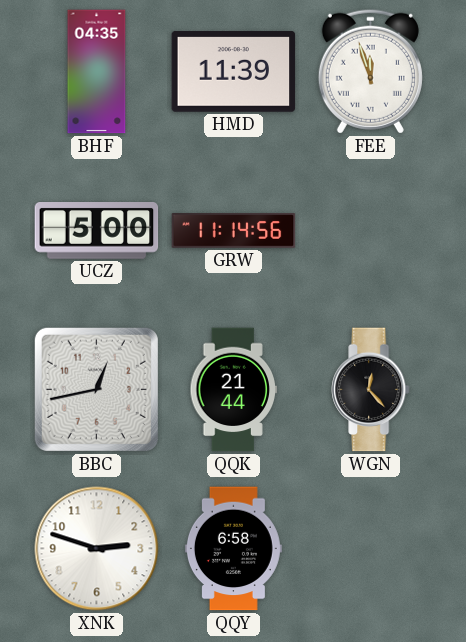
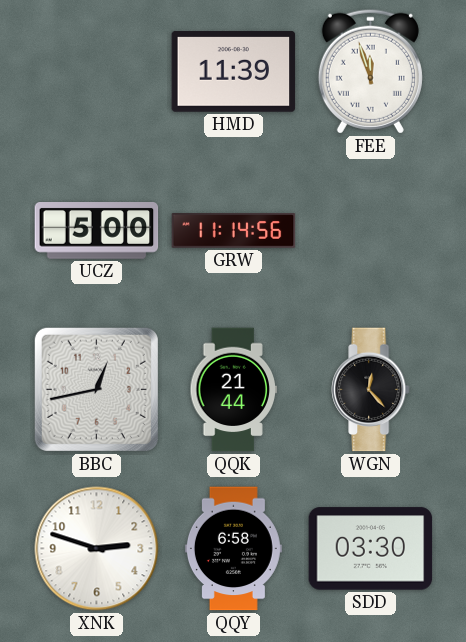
BHF: 04:35 -> none
SDD: none -> 03:30
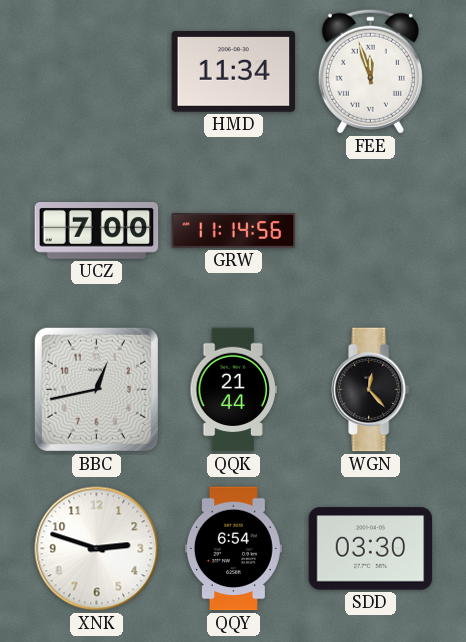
HMD: 11:39 -> 11:34
UCZ: 5:00 -> 7:00
QQY: 6:58 -> 6:54
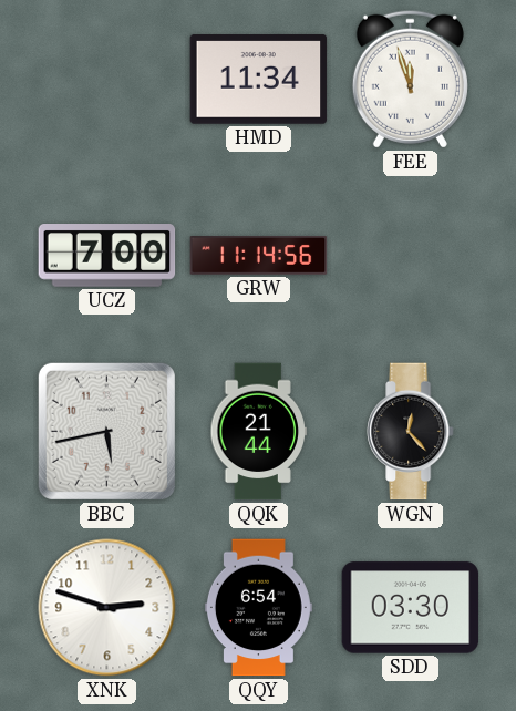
BBC: 12:43 -> 5:43
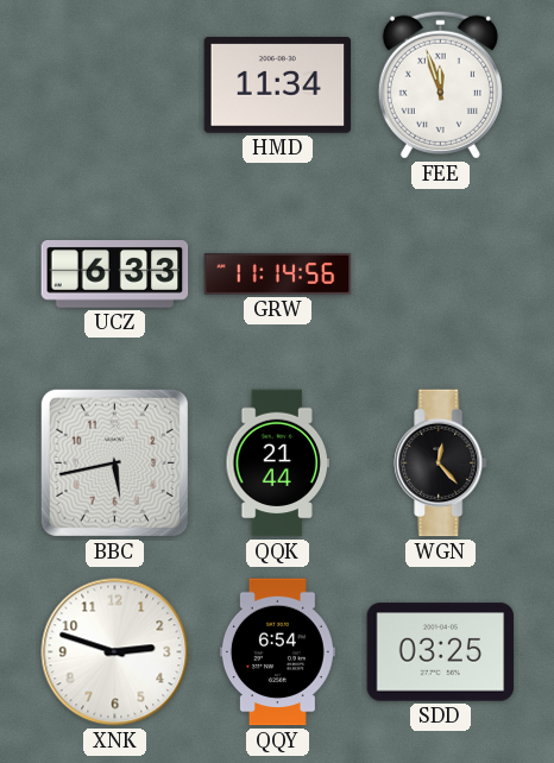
UCZ: 7:00 -> 6:33
SDD: 03:30 -> 03:25
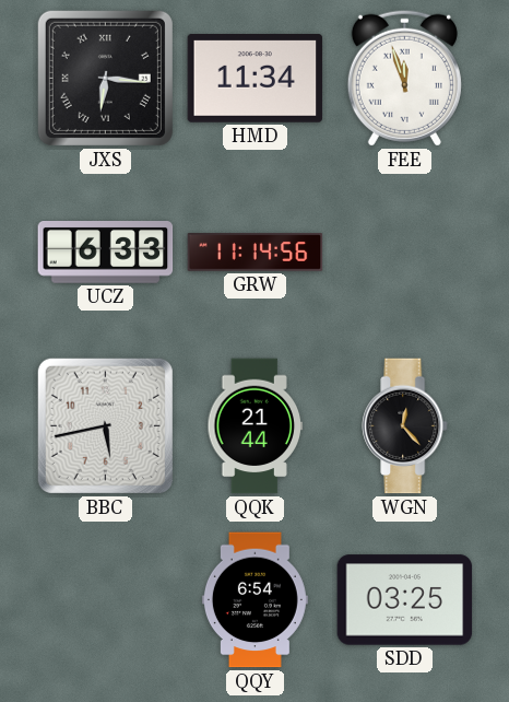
JXS: none -> 6:16
XNK: 2:48 -> none
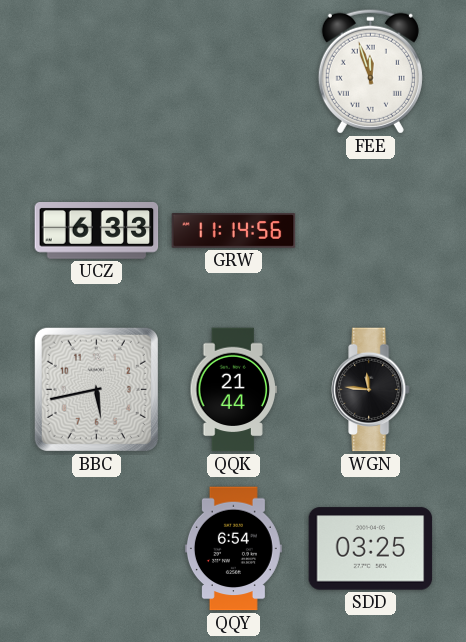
JXS: 6:16 -> none
HMD: 11:34 -> none
WGN: 12:23 -> 11:46
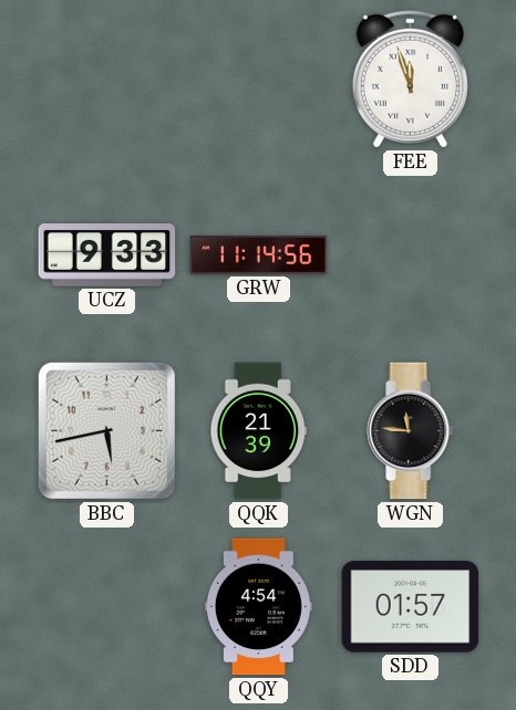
UCZ: 6:33 -> 9:33
QQK: 21:44 -> 21:39
QQY: 6:54 -> 4:54
SDD: 03:25 -> 01:57
